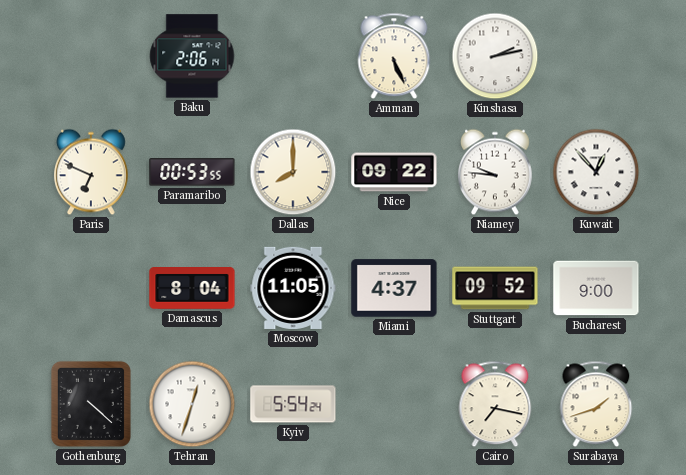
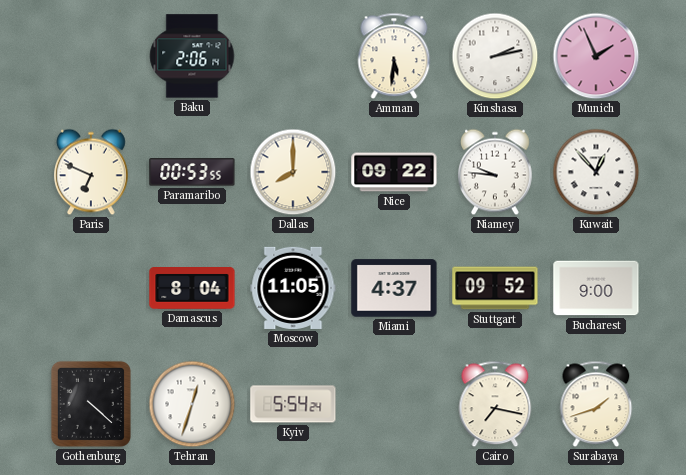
Amman: 5:26 -> 5:31
Munich: none -> 1:56
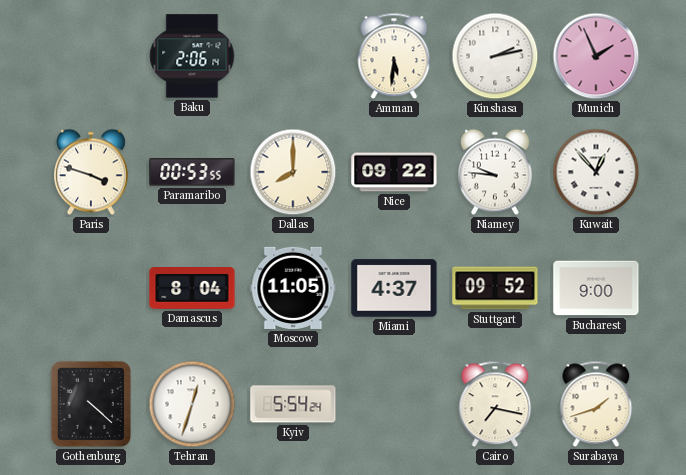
Paris: 6:49 -> 3:48
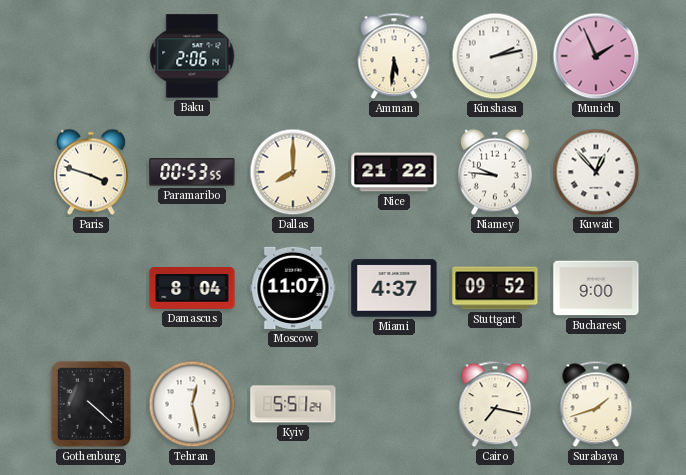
Nice: 09:22 -> 21:22
Moscow: 11:05 -> 11:07
Tehran: 12:33 -> 12:28
Kyiv: 5:54 -> 5:51
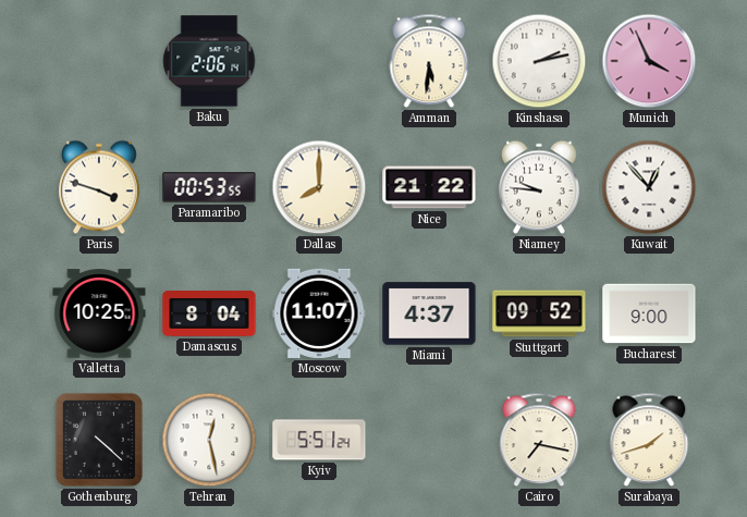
Munich: 1:56 -> 3:56
Valletta: none -> 10:25
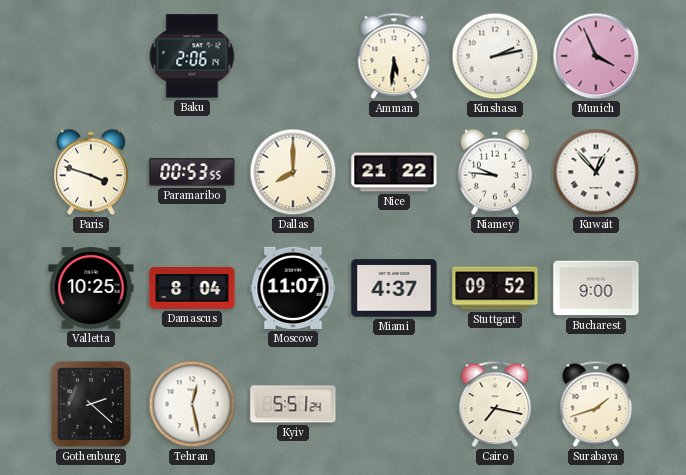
Gothenburg: 4:22 -> 2:22
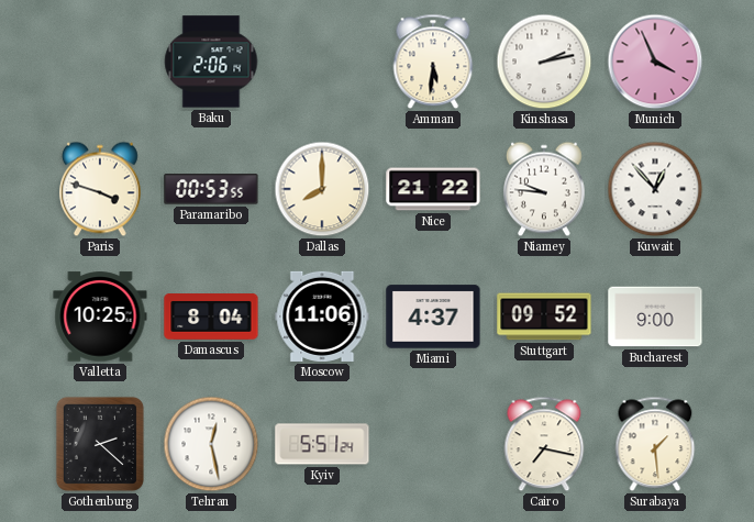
Moscow: 11:07 -> 11:06
Surabaya: 1:42 -> 1:29
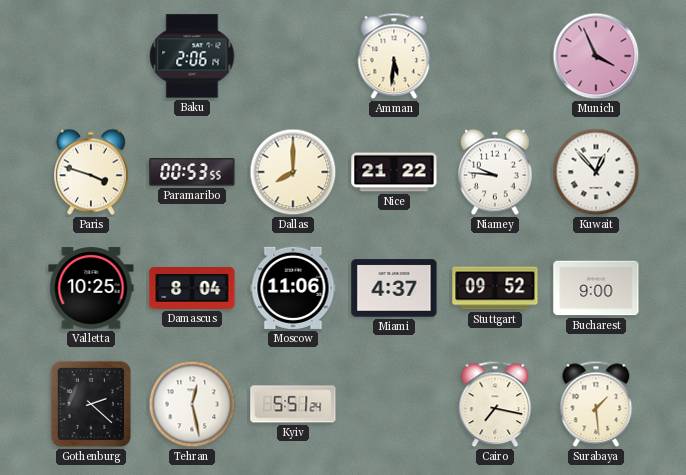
Kinshasa: 2:13 -> none
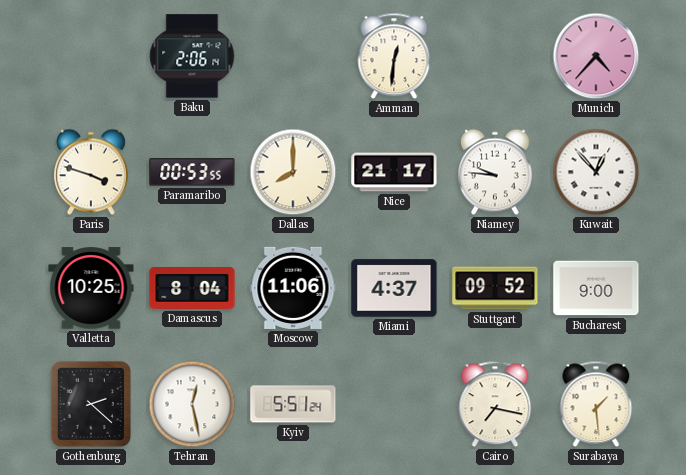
Amman: 5:31 -> 12:31
Munich: 3:56 -> 4:37
Nice: 21:22 -> 21:17
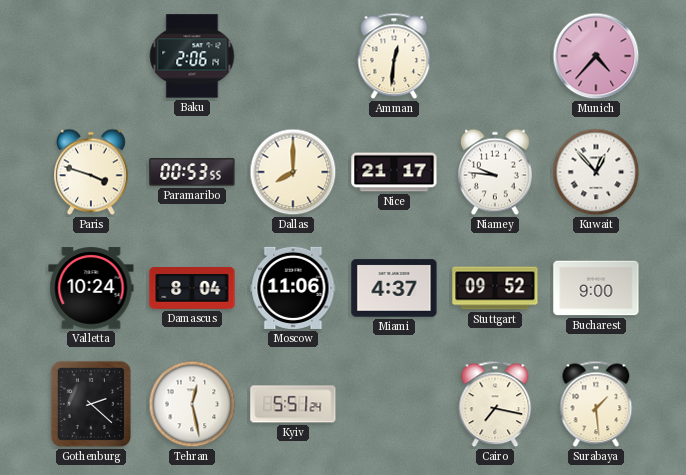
Valletta: 10:25 -> 10:24
